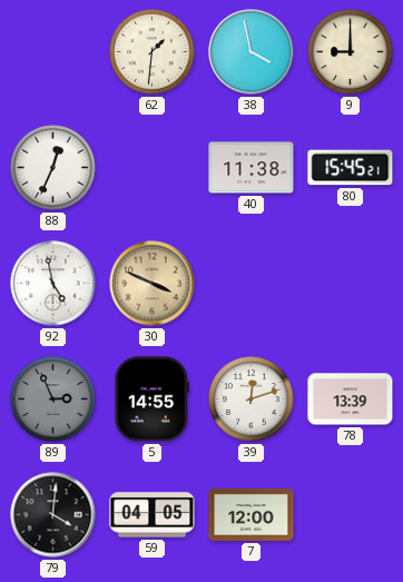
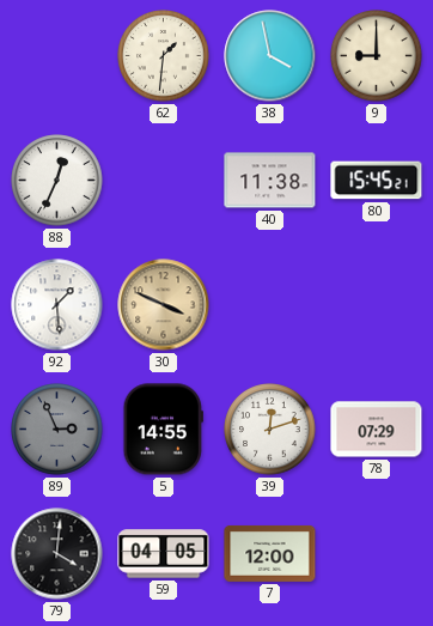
92: 4:58 -> 1:29
78: 13:39 -> 07:29
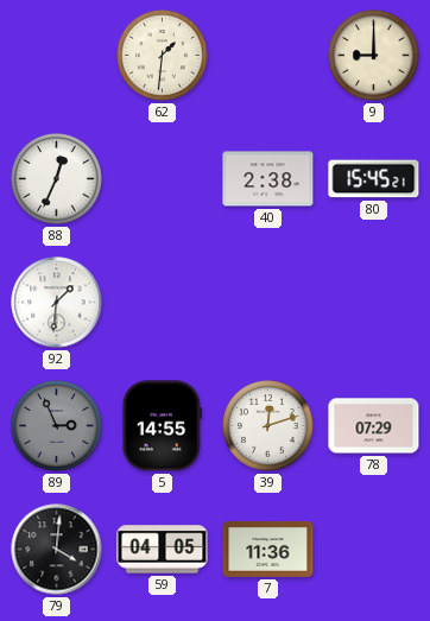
38: 3:58 -> none
40: 11:38 -> 2:38
92: 1:29 -> 1:31
30: 3:49 -> none
7: 12:00 -> 11:36
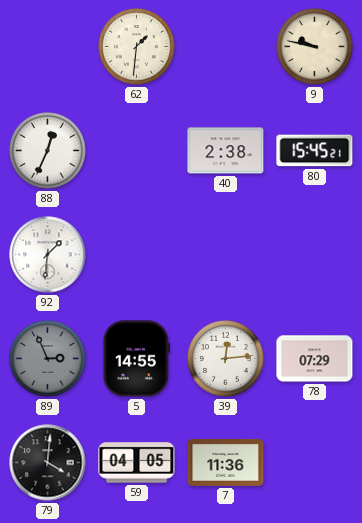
9: 9:00 -> 9:47
39: 12:12 -> 12:14
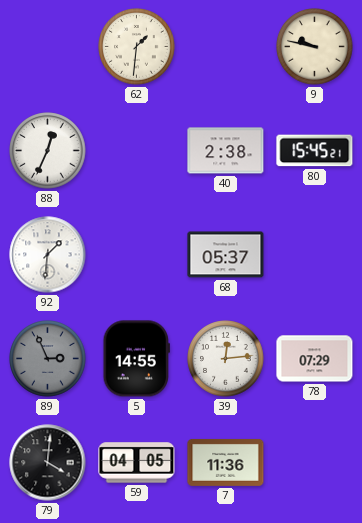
68: none -> 05:37
